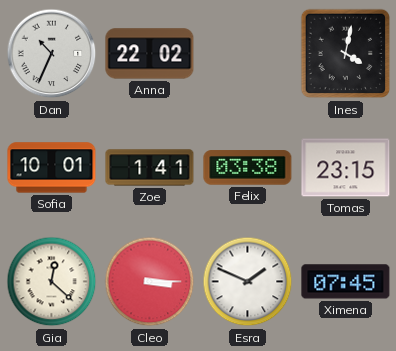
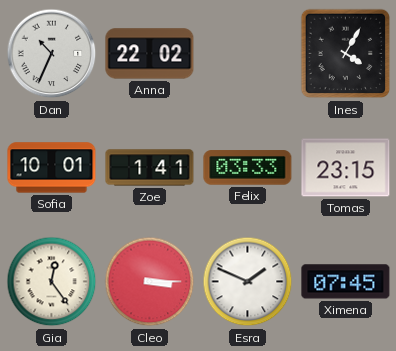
Ines: 4:02 -> 4:05
Felix: 03:38 -> 03:33
Gia: 12:22 -> 12:24
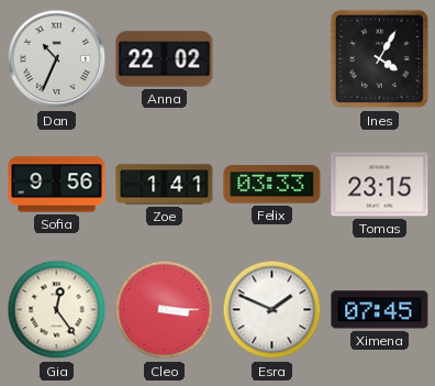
Sofia: 10:01 -> 9:56
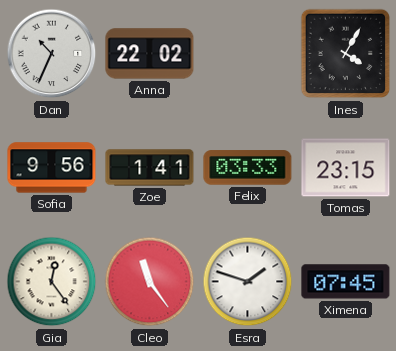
Cleo: 3:15 -> 11:24
Esra: 1:49 -> 1:48
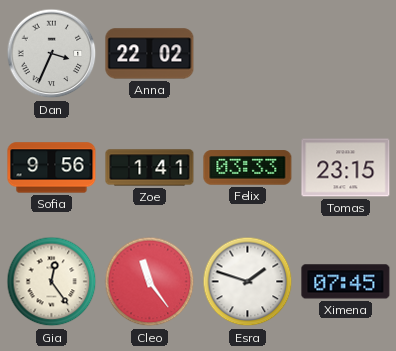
Dan: 10:34 -> 3:34
Ines: 4:05 -> none
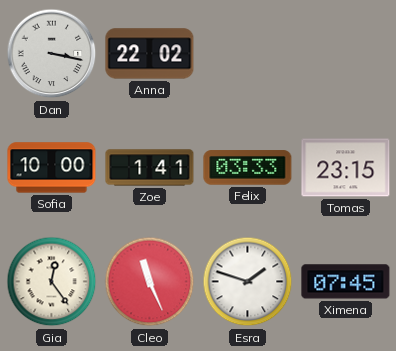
Dan: 3:34 -> 3:17
Sofia: 9:56 -> 10:00
Cleo: 11:24 -> 11:26
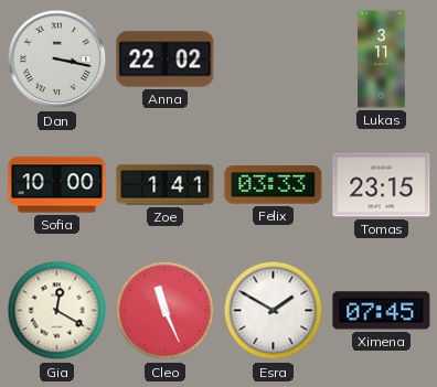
Lukas: none -> 3:11
Gia: 12:24 -> 12:20
Esra: 1:48 -> 1:50
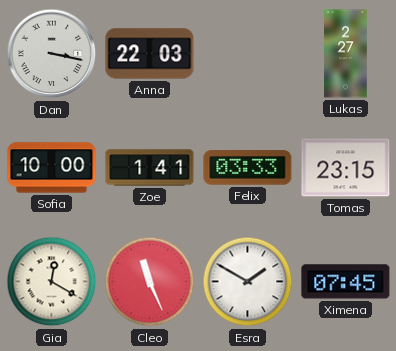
Anna: 22:02 -> 22:03
Lukas: 3:11 -> 2:27
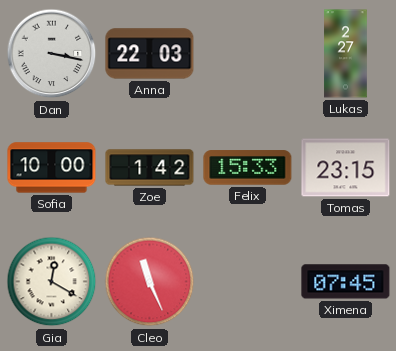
Zoe: 1:41 -> 1:42
Felix: 03:33 -> 15:33
Esra: 1:50 -> none
